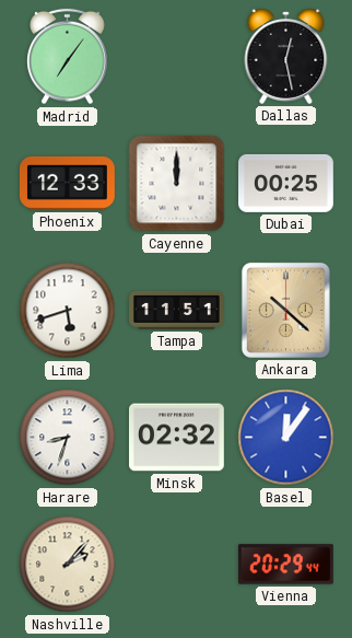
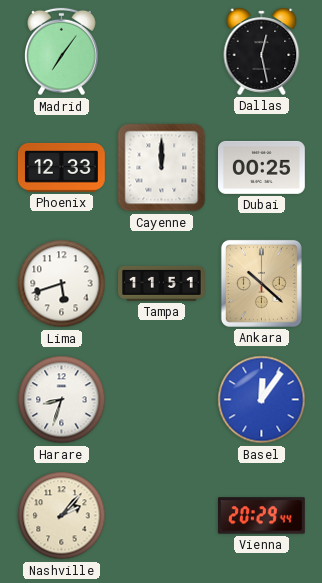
Minsk: 02:32 -> none
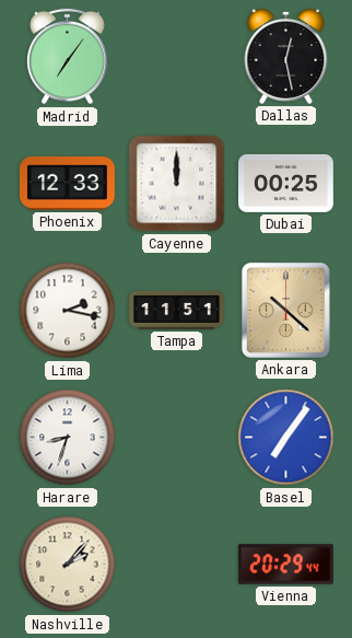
Lima: 5:42 -> 2:17
Basel: 12:06 -> 7:06
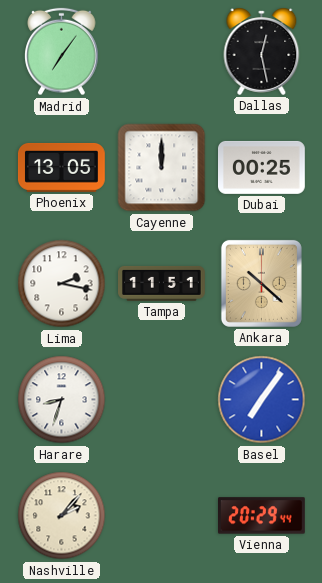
Phoenix: 12:33 -> 13:05
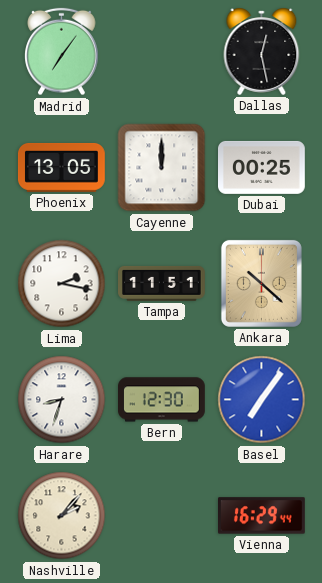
Bern: none -> 12:30
Vienna: 20:29 -> 16:29
